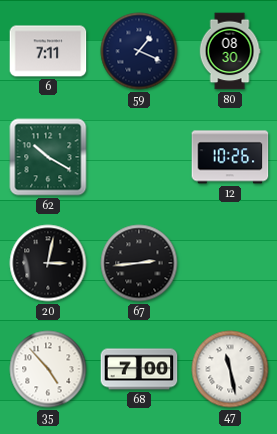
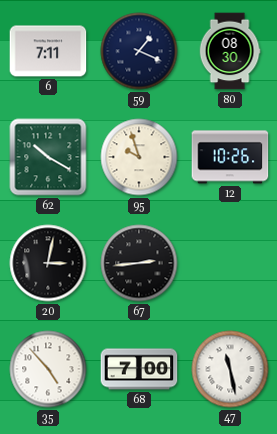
95: none -> 9:57
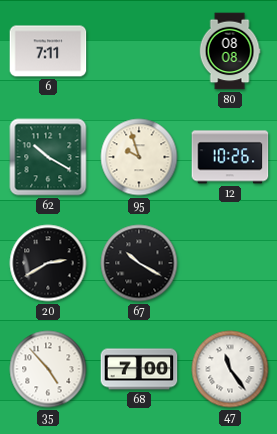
59: 1:19 -> none
80: 08:30 -> 08:08
20: 3:02 -> 2:40
67: 2:44 -> 10:20
47: 11:28 -> 11:24
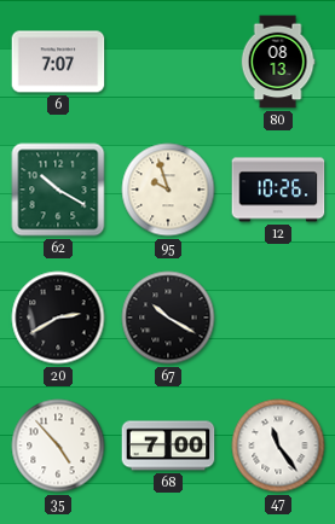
6: 7:11 -> 7:07
80: 08:08 -> 08:13
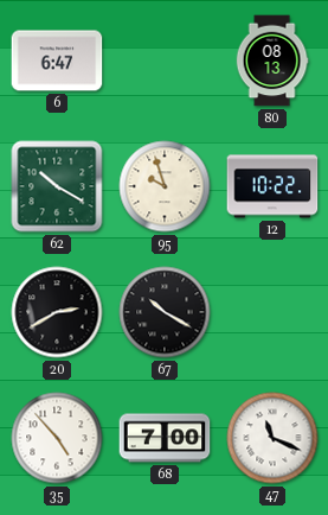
6: 7:07 -> 6:47
12: 10:26 -> 10:22
47: 11:24 -> 11:19
